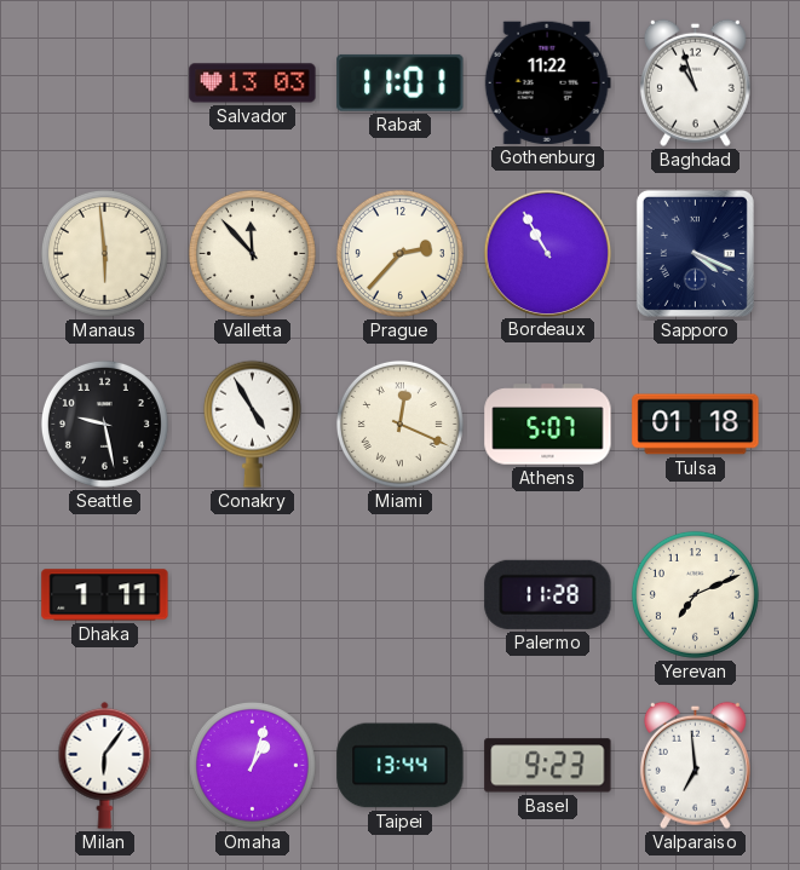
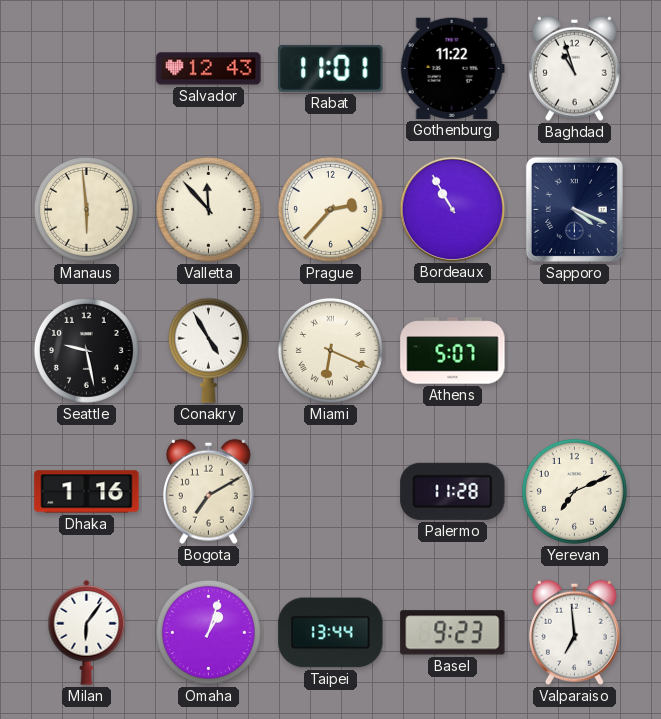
Salvador: 13:03 -> 12:43
Miami: 12:19 -> 6:19
Tulsa: 01:18 -> none
Dhaka: 1:11 -> 1:16
Bogota: none -> 7:10
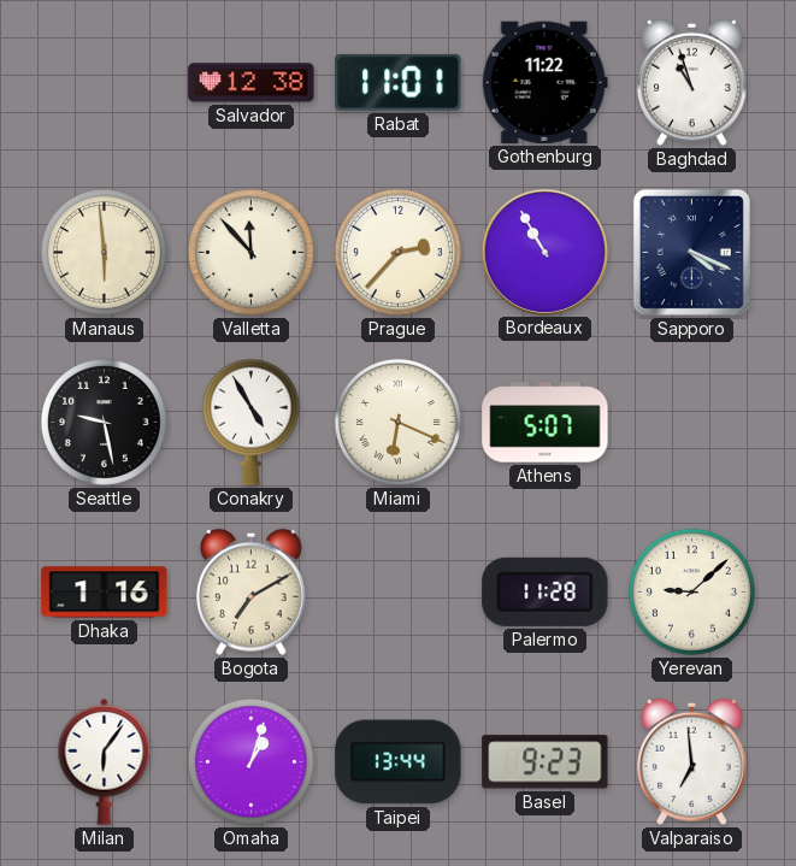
Salvador: 12:43 -> 12:38
Yerevan: 7:11 -> 9:08
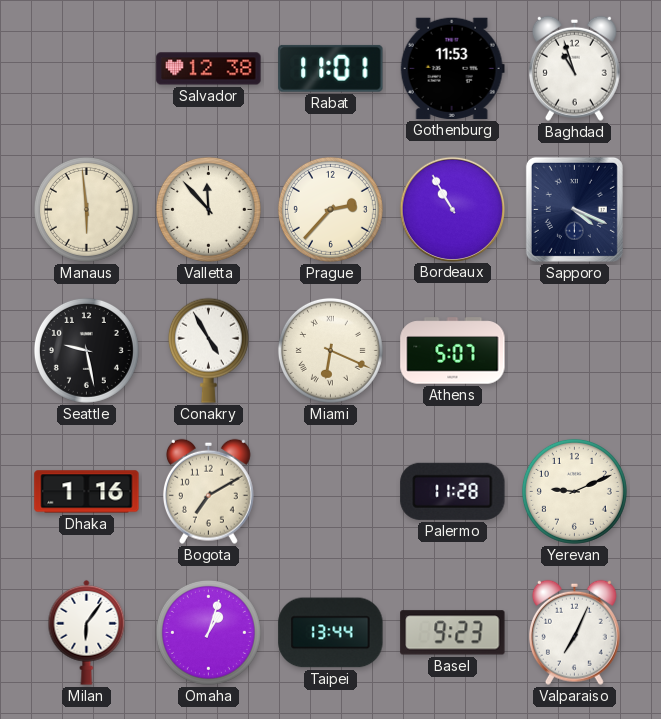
Gothenburg: 11:22 -> 11:53
Yerevan: 9:08 -> 9:11
Valparaiso: 6:59 -> 7:04
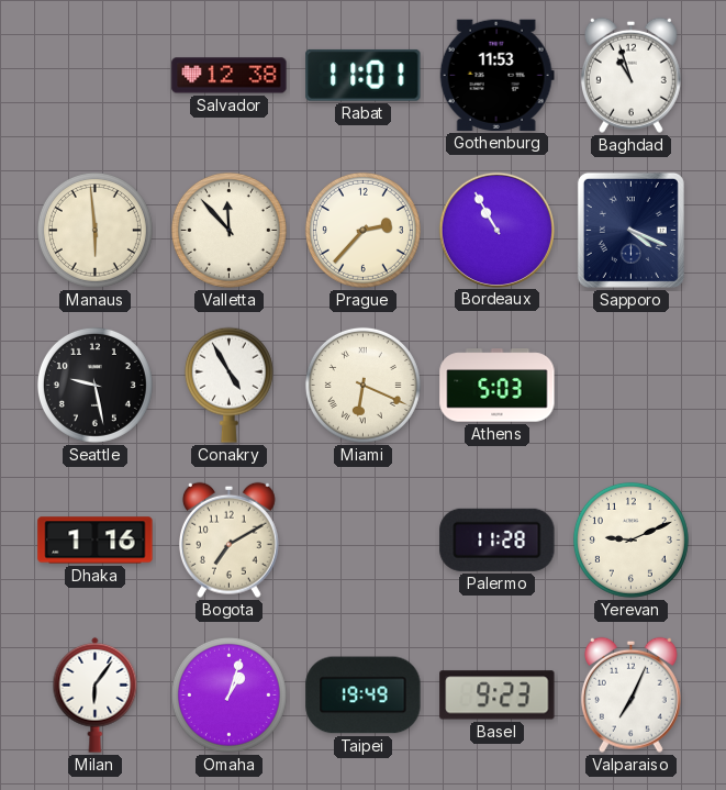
Athens: 5:07 -> 5:03
Taipei: 13:44 -> 19:49
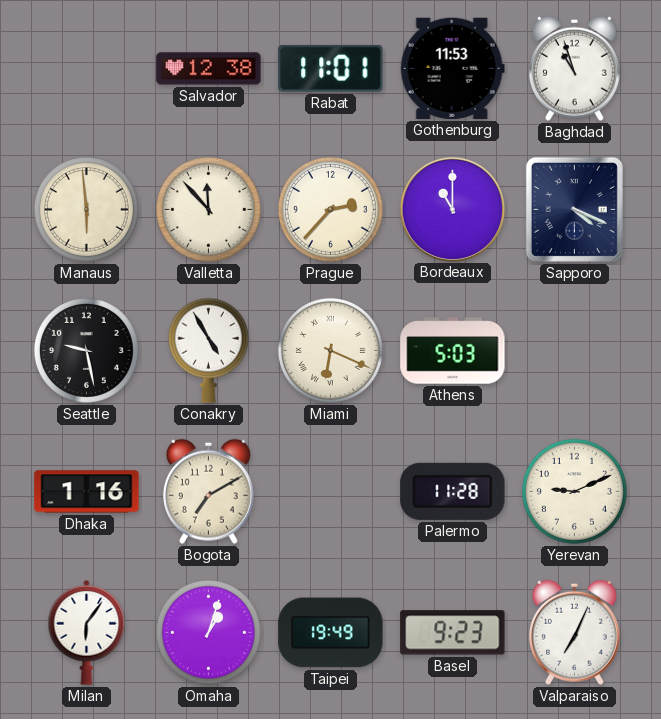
Bordeaux: 10:55 -> 11:00
